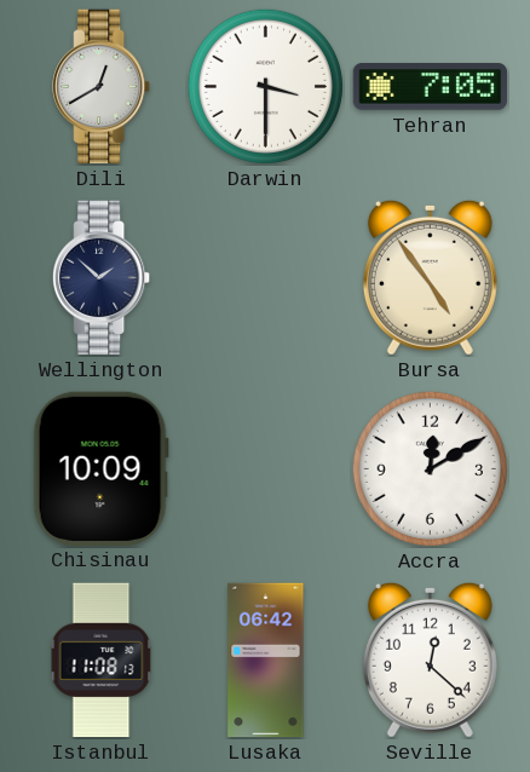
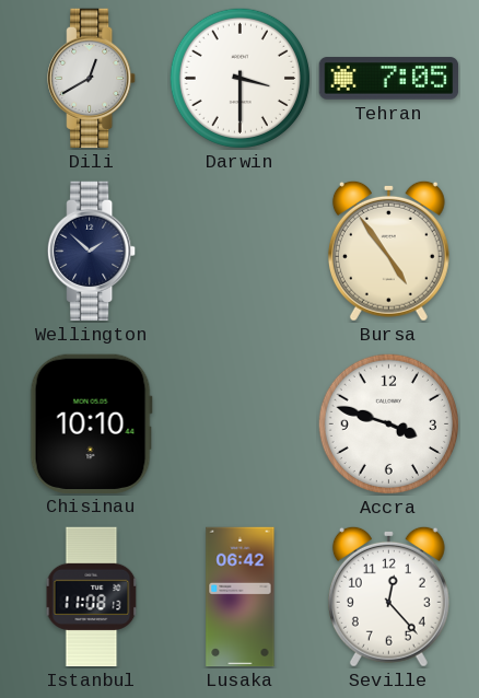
Chisinau: 10:09 -> 10:10
Accra: 12:10 -> 3:48
Seville: 12:22 -> 12:23
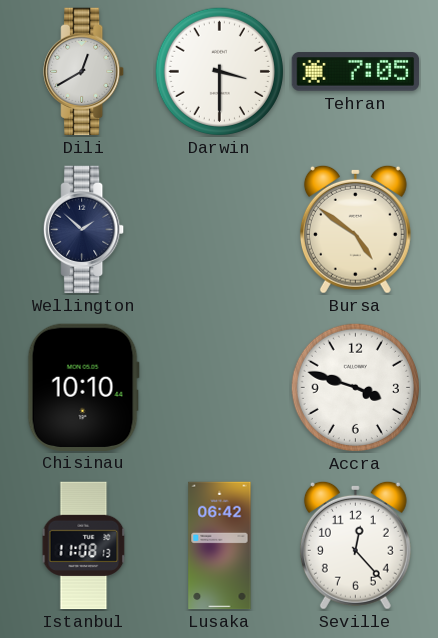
Bursa: 4:54 -> 4:51
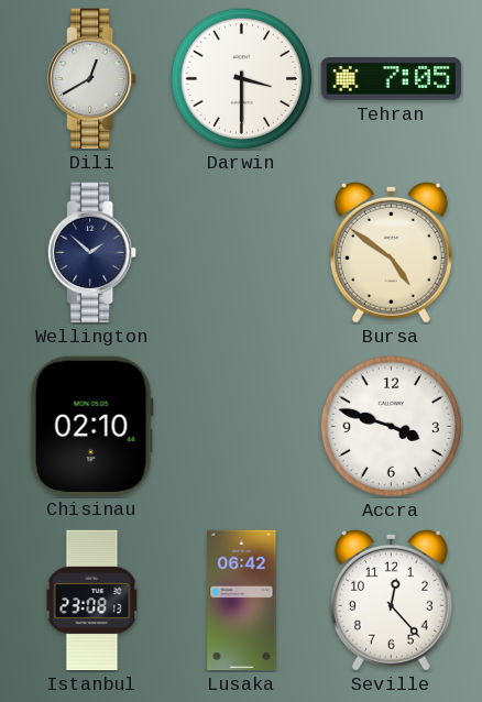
Chisinau: 10:10 -> 02:10
Istanbul: 11:08 -> 23:08
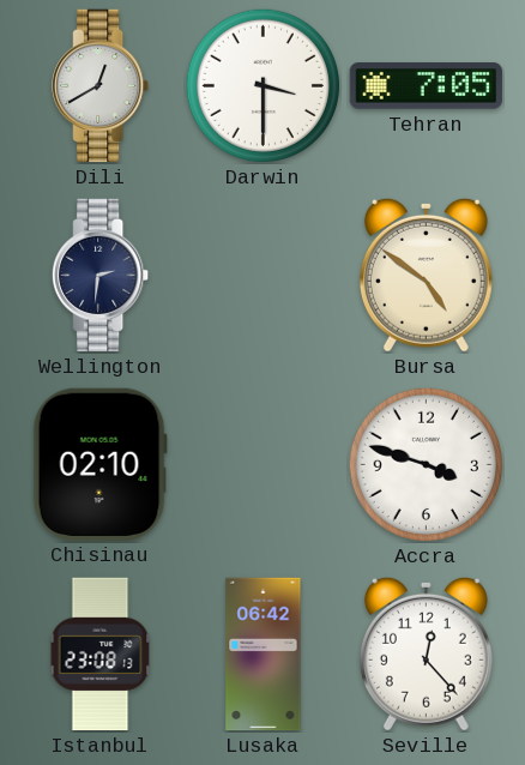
Wellington: 1:52 -> 2:31
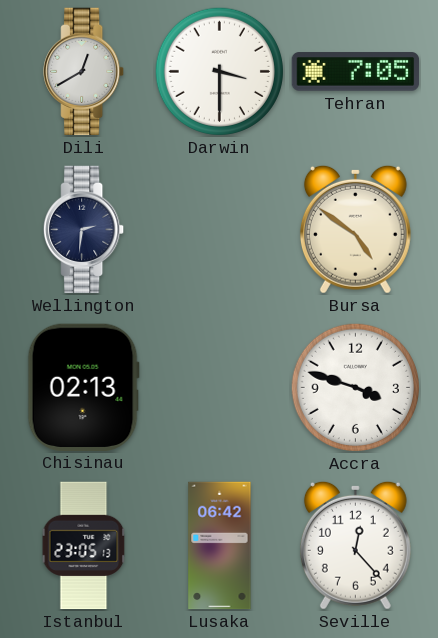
Chisinau: 02:10 -> 02:13
Istanbul: 23:08 -> 23:05
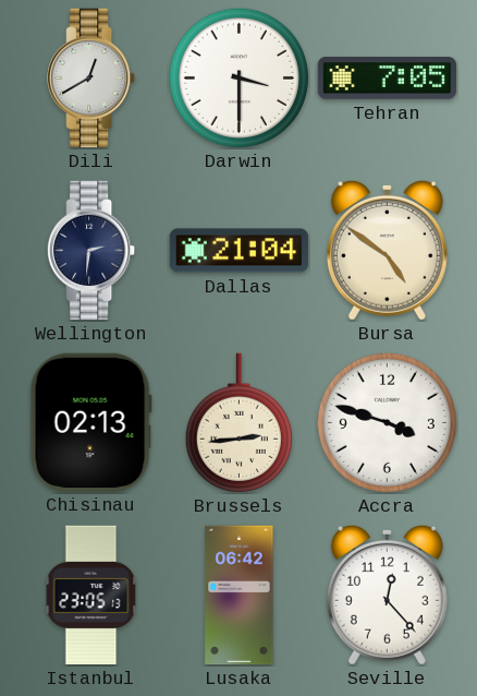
Dallas: none -> 21:04
Brussels: none -> 2:44
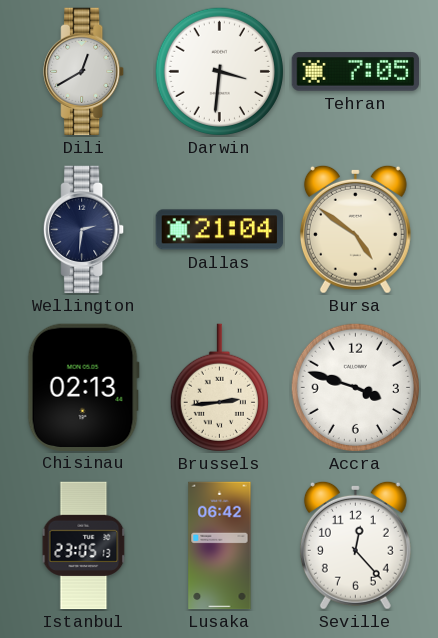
Darwin: 3:30 -> 3:31
